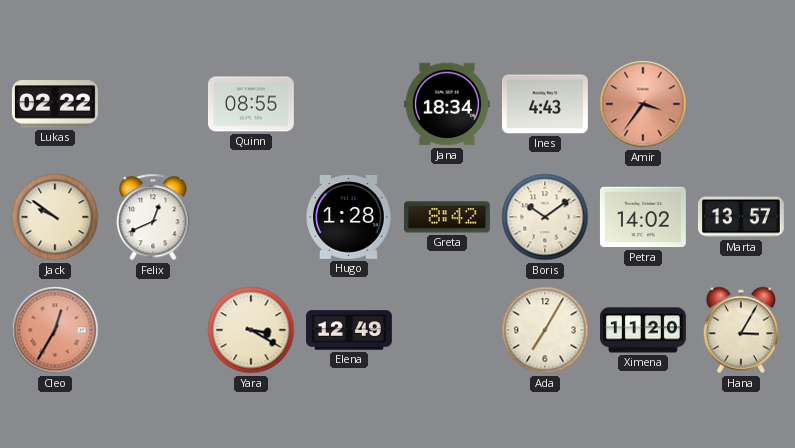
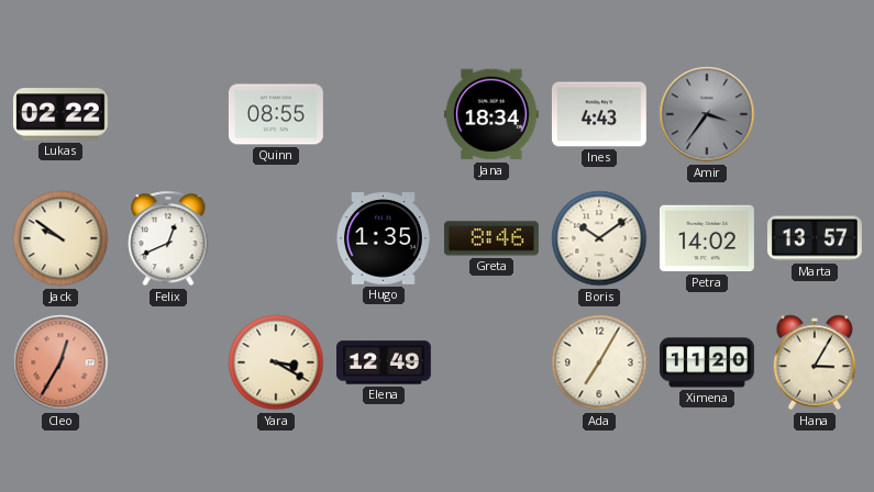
Amir dial: salmon -> grey
Hugo: 1:28 -> 1:35
Greta: 8:42 -> 8:46
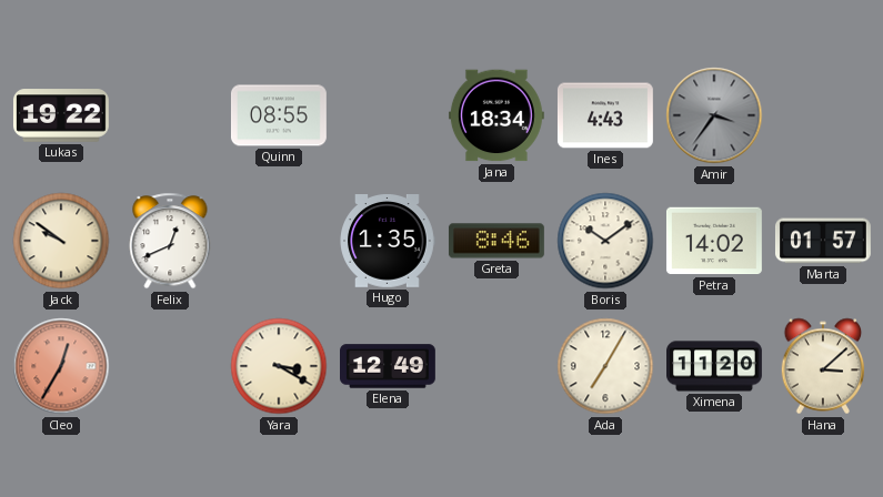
Lukas: 02:22 -> 19:22
Marta: 13:57 -> 01:57
Hana: 3:05 -> 3:08
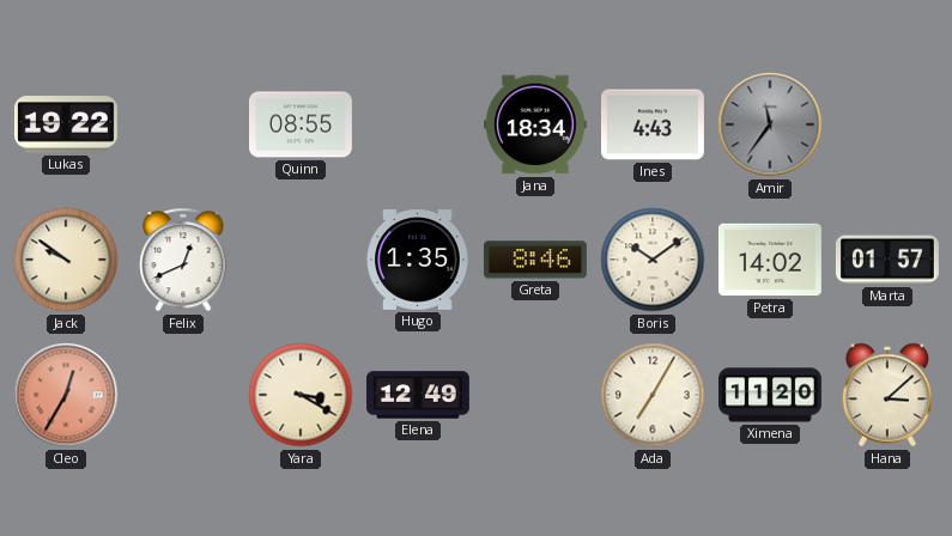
Amir: 3:36 -> 11:36
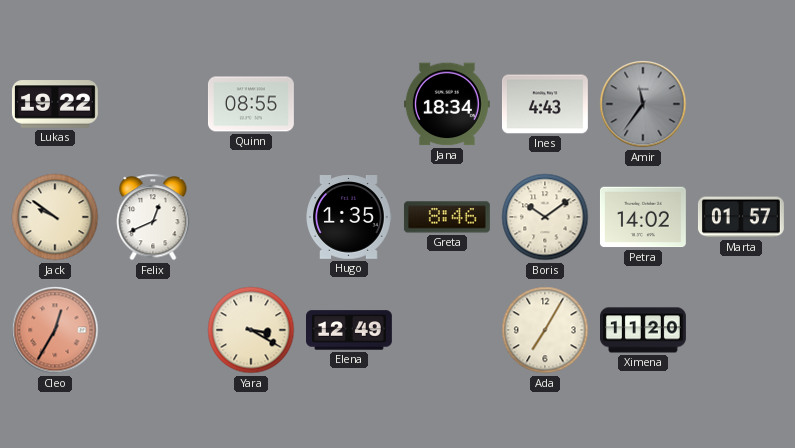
Hana: 3:08 -> none
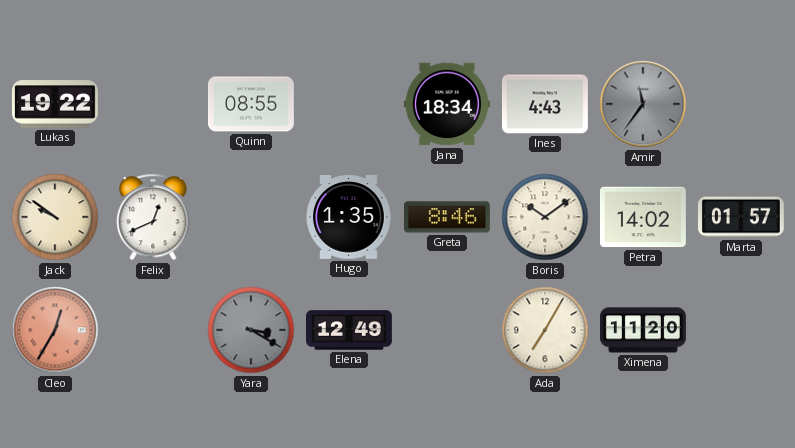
Yara dial: cream -> grey
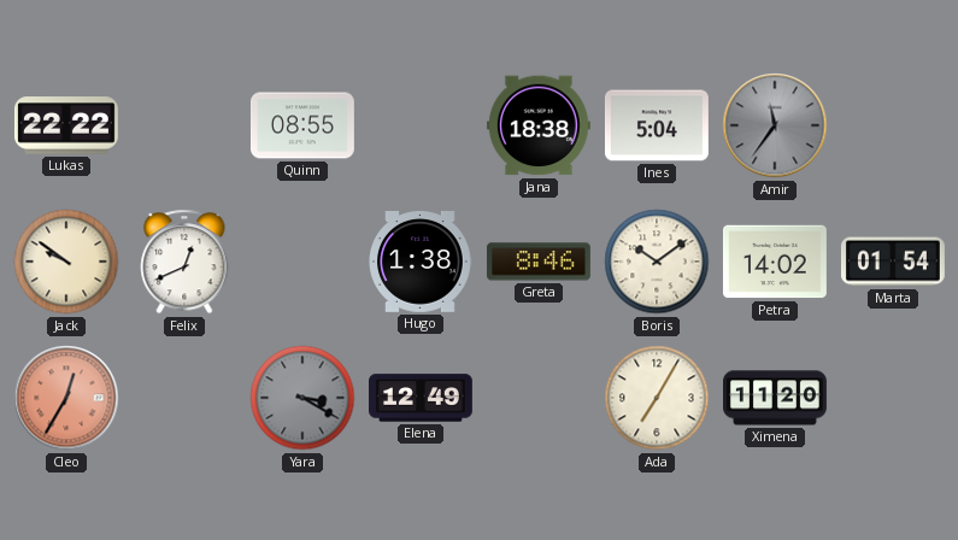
Lukas: 19:22 -> 22:22
Jana: 18:34 -> 18:38
Ines: 4:43 -> 5:04
Hugo: 1:35 -> 1:38
Marta: 01:57 -> 01:54
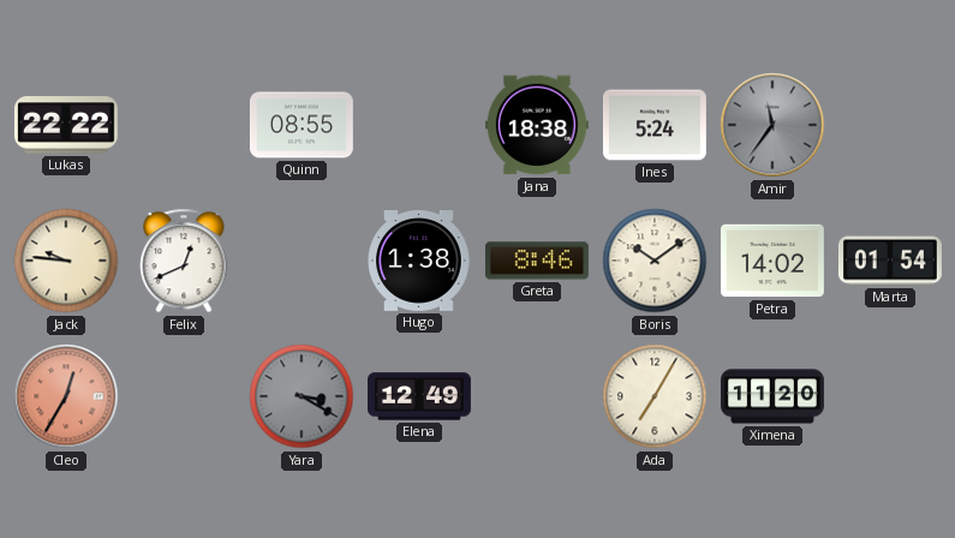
Ines: 5:04 -> 5:24
Jack: 9:51 -> 9:46
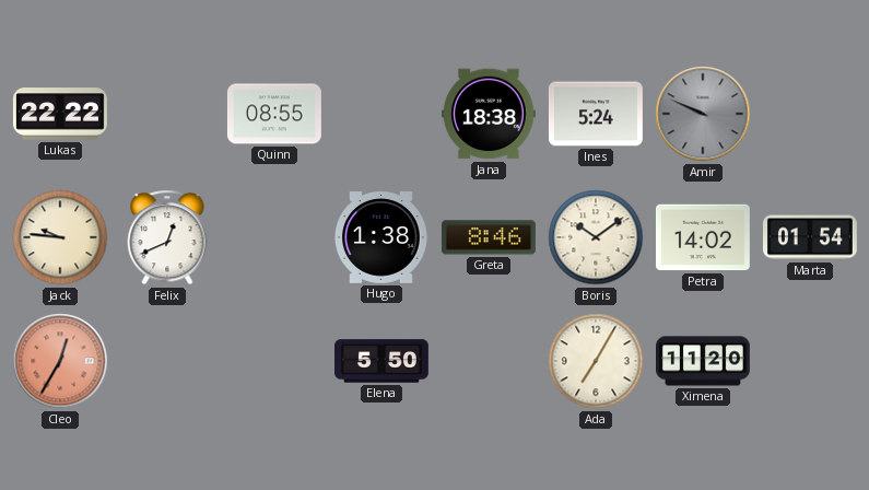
Amir: 11:36 -> 9:49
Yara: 3:20 -> none
Elena: 12:49 -> 5:50
